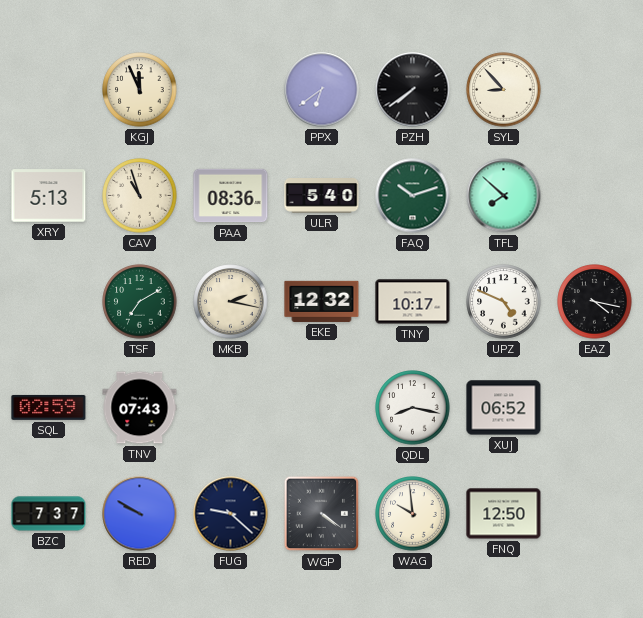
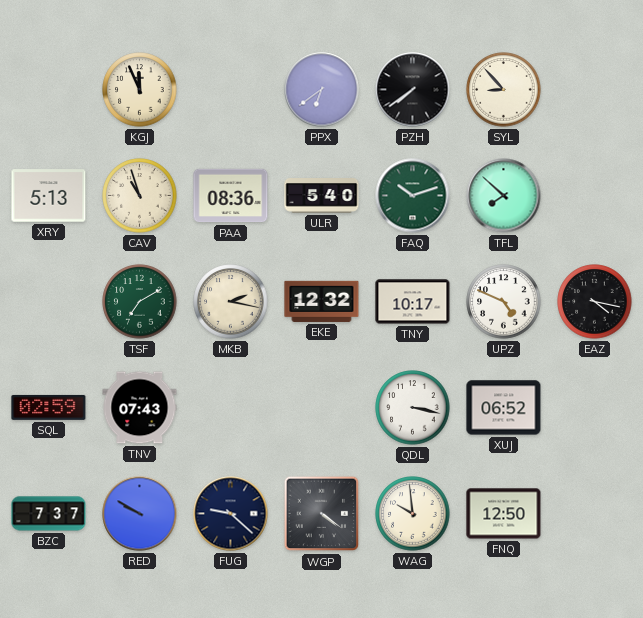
QDL: 8:17 -> 3:17
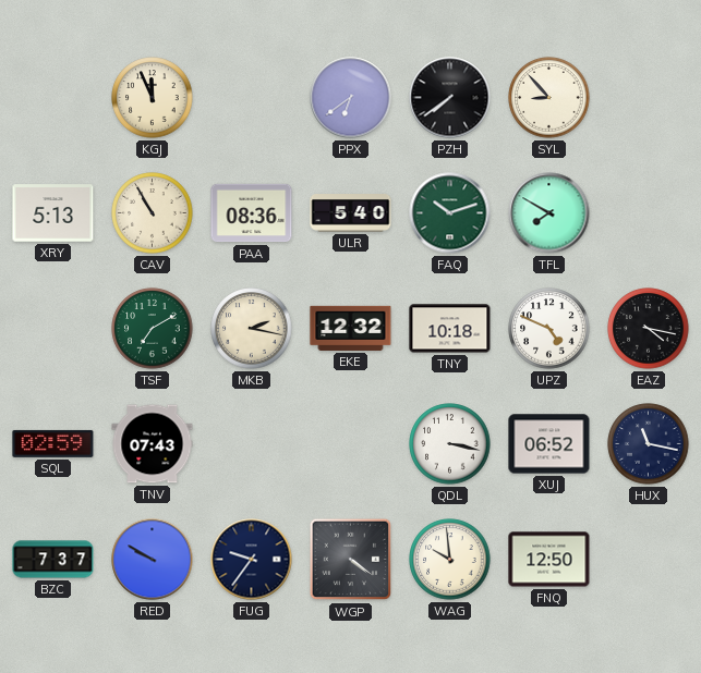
CAV: 10:57 -> 10:55
TFL: 7:52 -> 7:50
TNY: 10:17 -> 10:18
HUX: none -> 11:17
FUG: 9:22 -> 9:36
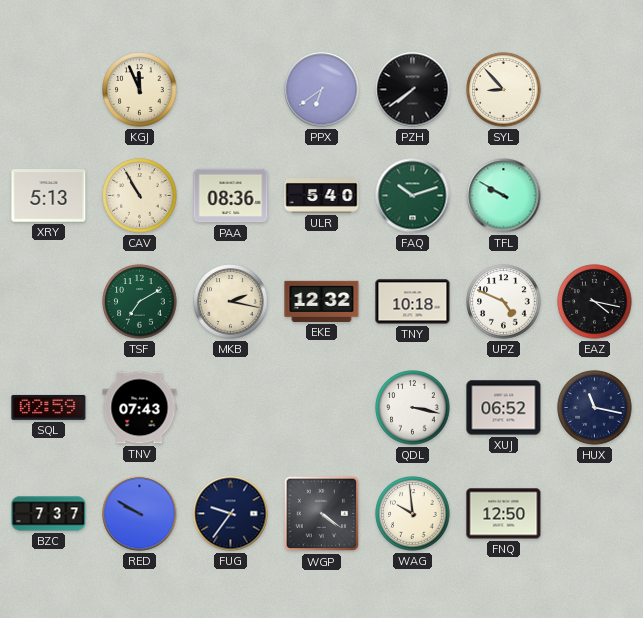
TFL: 7:50 -> 9:50
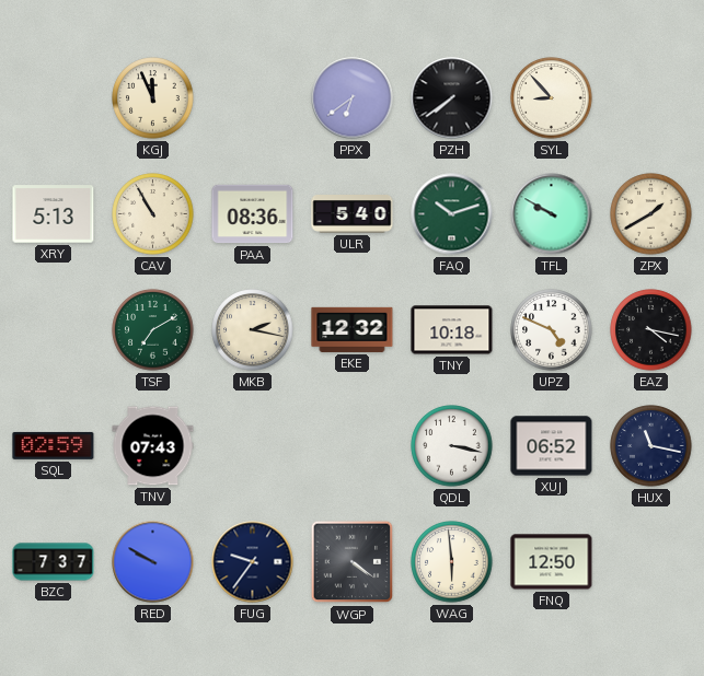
ZPX: none -> 1:40
WAG: 9:59 -> 5:59
